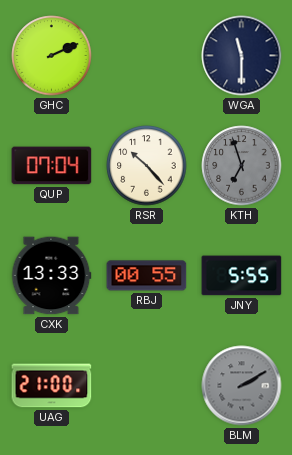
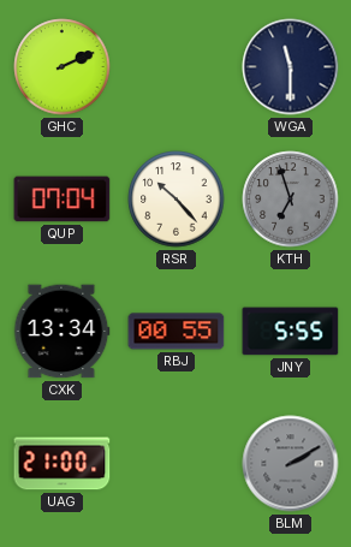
CXK: 13:33 -> 13:34
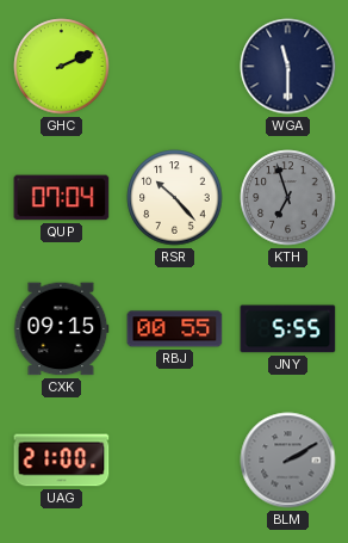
CXK: 13:34 -> 09:15
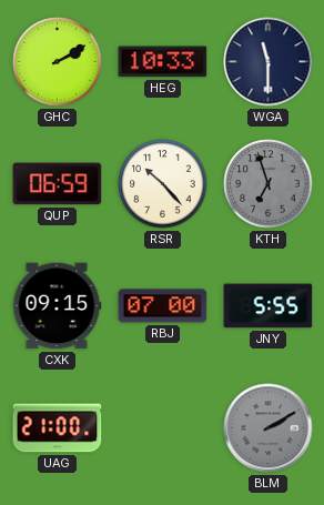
GHC: 2:11 -> 2:10
HEG: none -> 10:33
QUP: 07:04 -> 06:59
RBJ: 00:55 -> 07:00
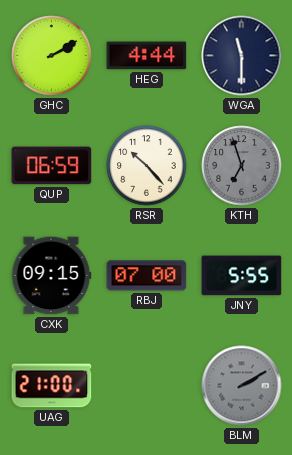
HEG: 10:33 -> 4:44
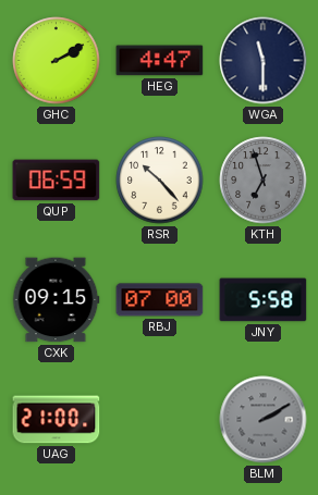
HEG: 4:44 -> 4:47
JNY: 5:55 -> 5:58
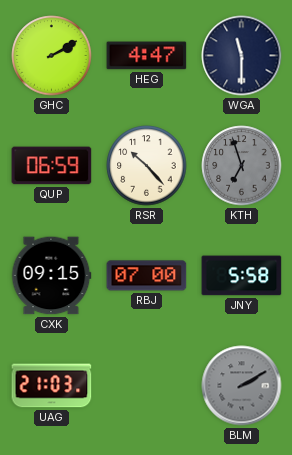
UAG: 21:00 -> 21:03
